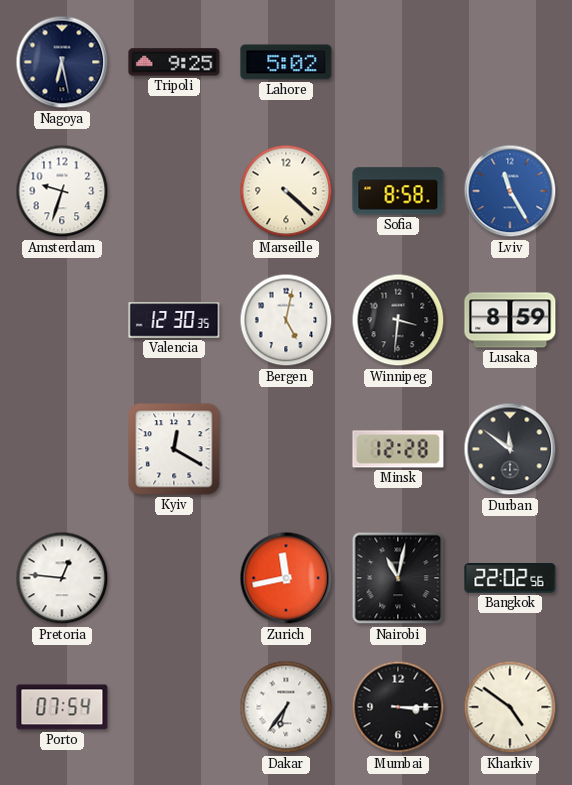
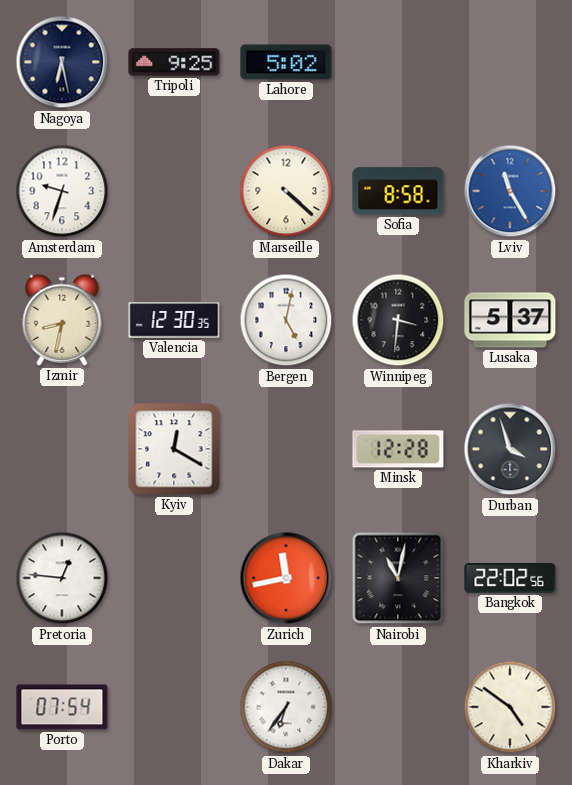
Izmir: none -> 8:32
Lusaka: 8:59 -> 5:37
Durban: 11:51 -> 3:57
Mumbai: 3:15 -> none
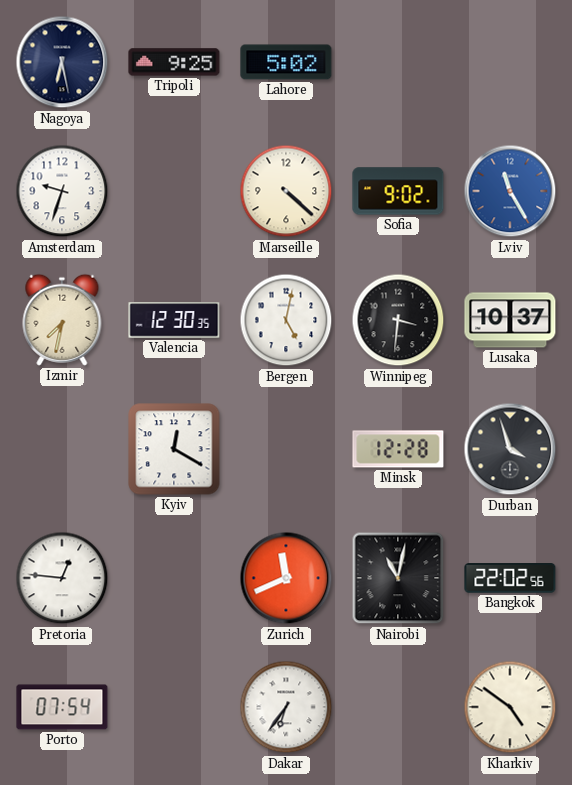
Sofia: 8:58 -> 9:02
Izmir: 8:32 -> 7:32
Lusaka: 5:37 -> 10:37
Zurich: 11:43 -> 11:41
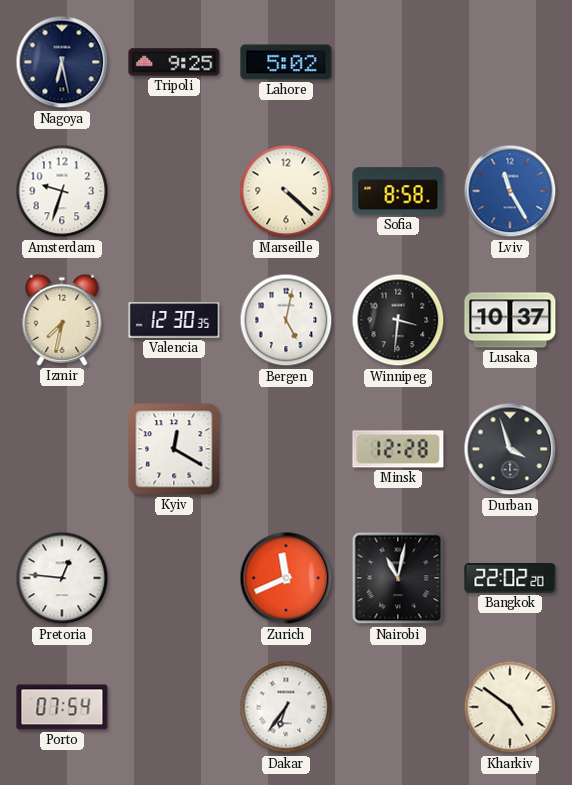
Sofia: 9:02 -> 8:58
Bangkok: 22:02:56 -> 22:02:20
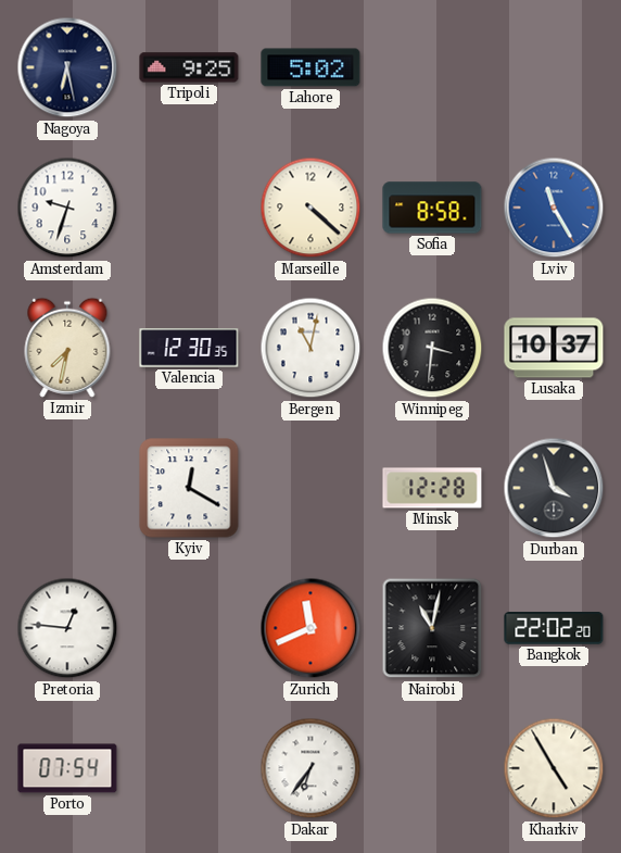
Bergen: 5:02 -> 11:02
Kharkiv: 4:51 -> 4:55
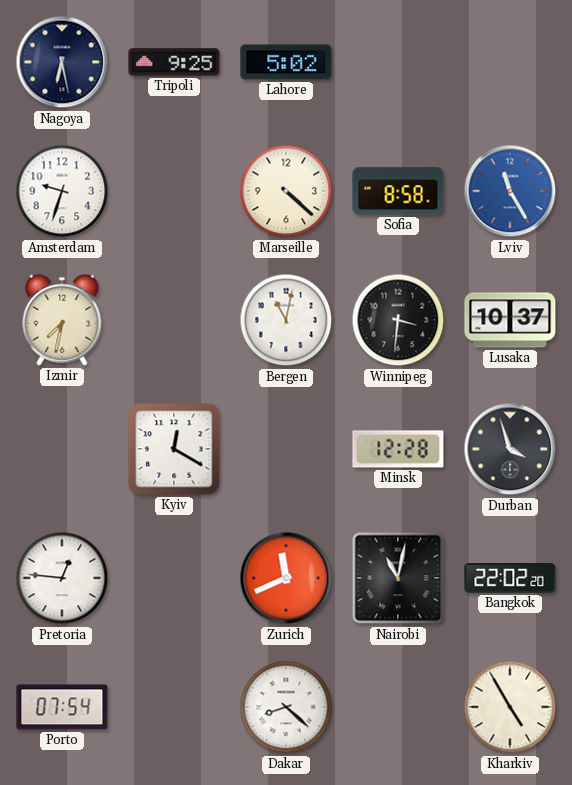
Valencia: 12:30 -> none
Dakar: 6:36 -> 8:22
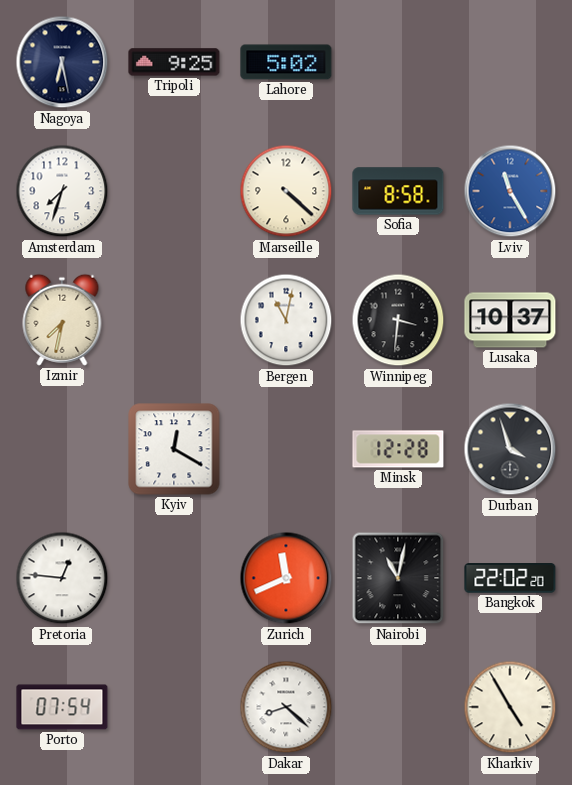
Amsterdam: 9:33 -> 7:33
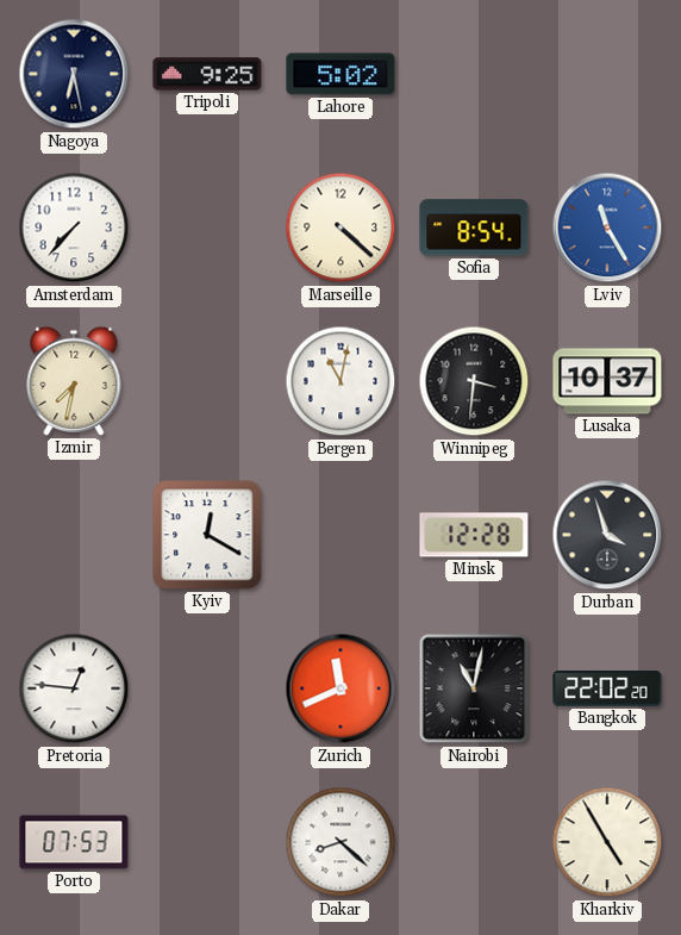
Amsterdam: 7:33 -> 7:37
Sofia: 8:58 -> 8:54
Porto: 07:54 -> 07:53
